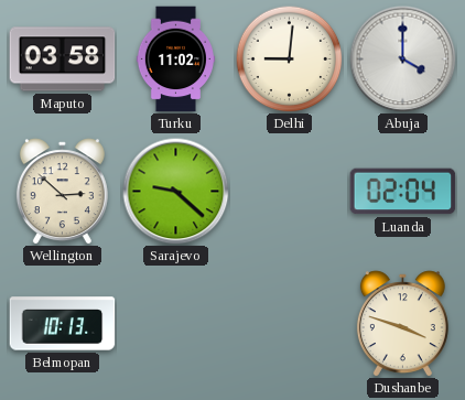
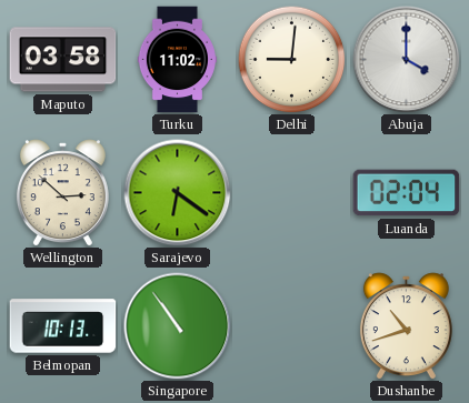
Sarajevo: 9:22 -> 6:21
Singapore: none -> 10:54
Dushanbe: 3:48 -> 10:42
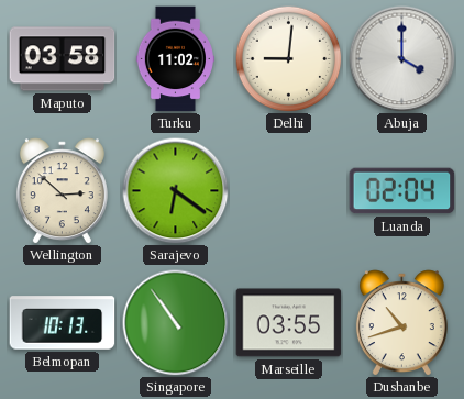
Marseille: none -> 03:55
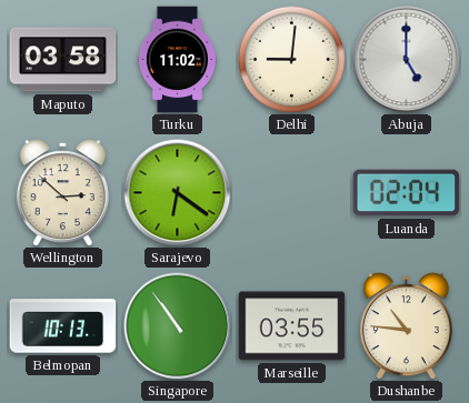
Abuja: 4:00 -> 5:00
Dushanbe: 10:42 -> 10:46
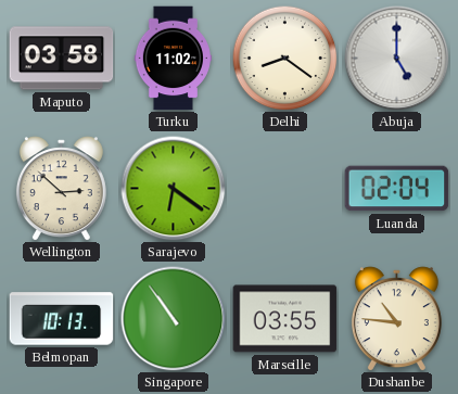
Delhi: 9:01 -> 8:21
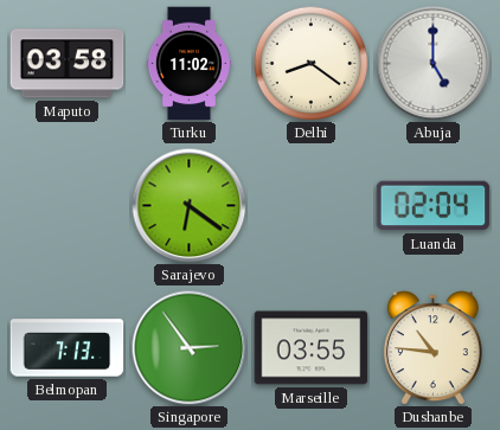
Wellington: 2:52 -> none
Belmopan: 10:13 -> 7:13
Singapore: 10:54 -> 2:54
